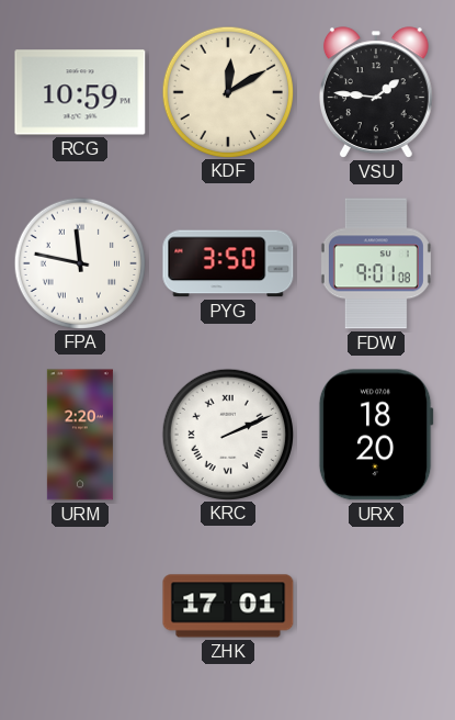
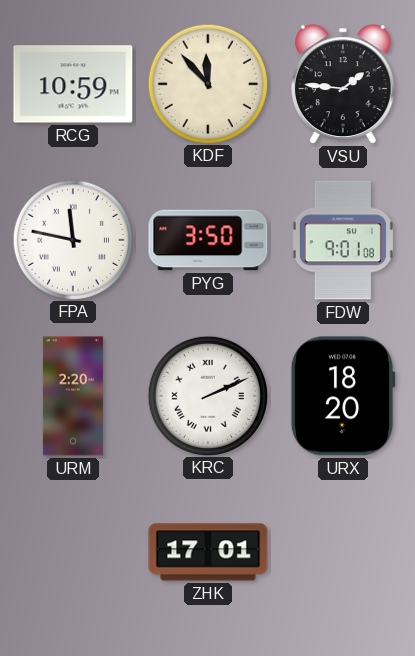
KDF: 12:10 -> 11:53
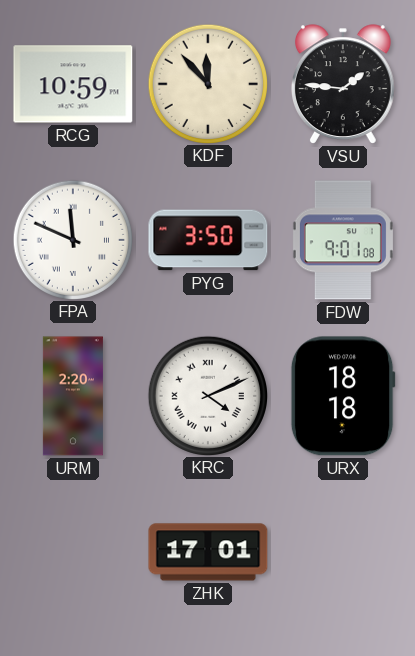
FPA: 11:47 -> 11:49
KRC: 2:11 -> 4:11
URX: 18:20 -> 18:18
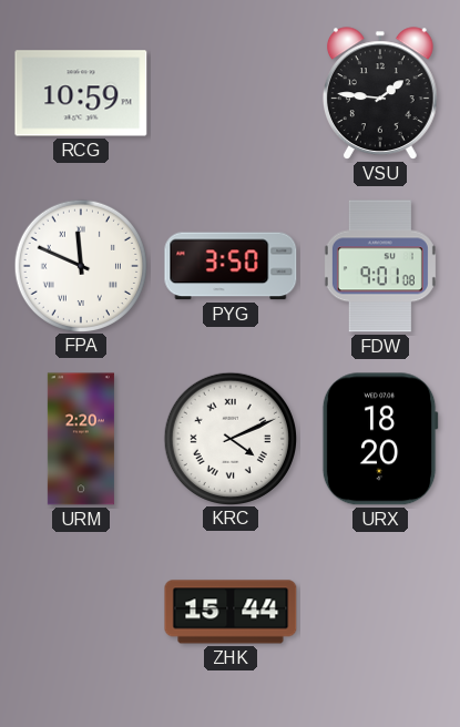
KDF: 11:53 -> none
URX: 18:18 -> 18:20
ZHK: 17:01 -> 15:44
